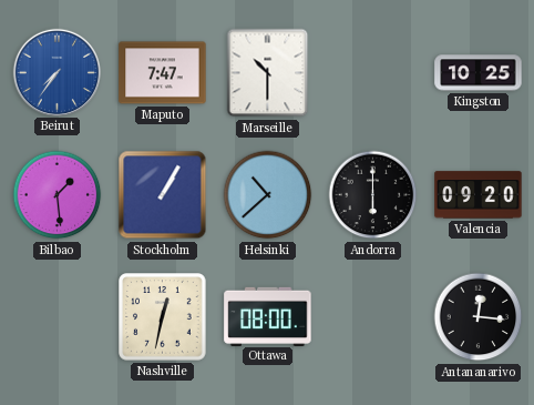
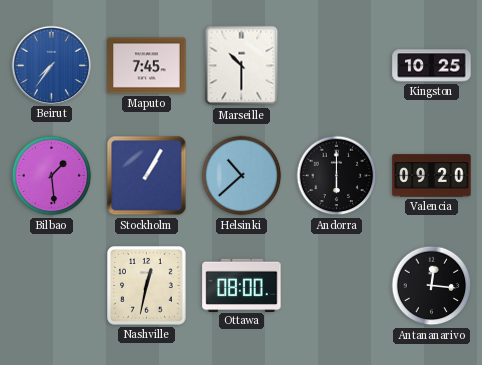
Maputo: 7:47 -> 7:45
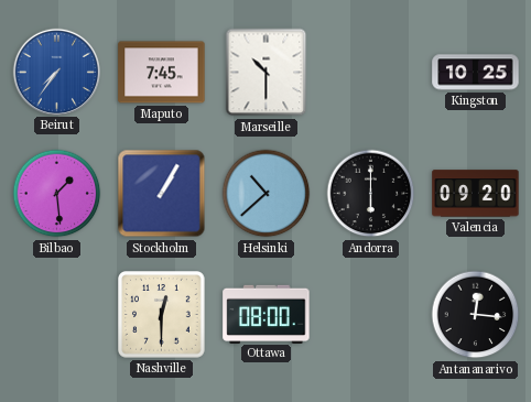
Nashville: 12:32 -> 12:30
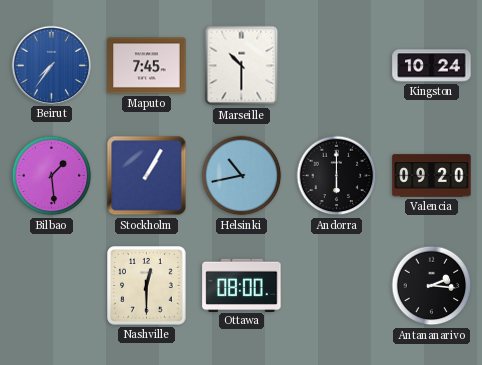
Kingston: 10:25 -> 10:24
Helsinki: 10:38 -> 10:43
Antananarivo: 12:16 -> 2:16
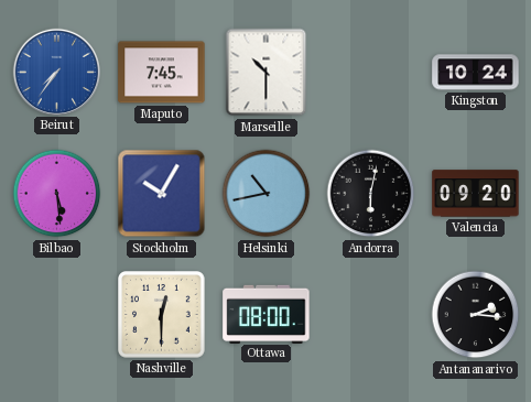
Bilbao: 1:29 -> 5:29
Stockholm: 1:05 -> 10:05
Andorra: 6:00 -> 6:02
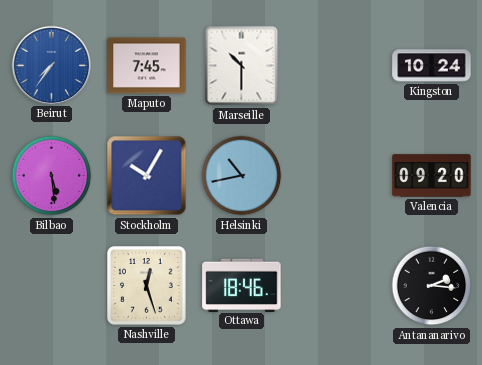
Andorra: 6:02 -> none
Nashville: 12:30 -> 12:27
Ottawa: 08:00 -> 18:46
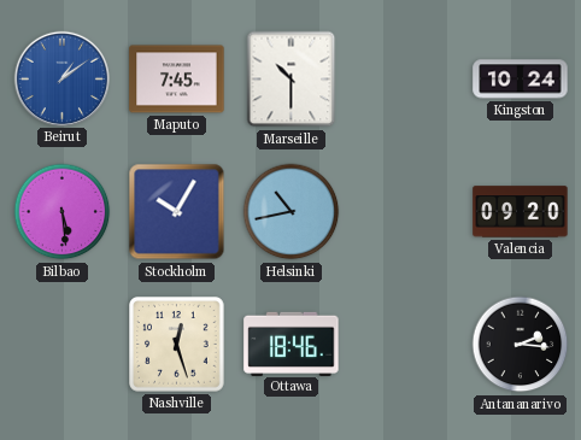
Beirut: 7:36 -> 1:09
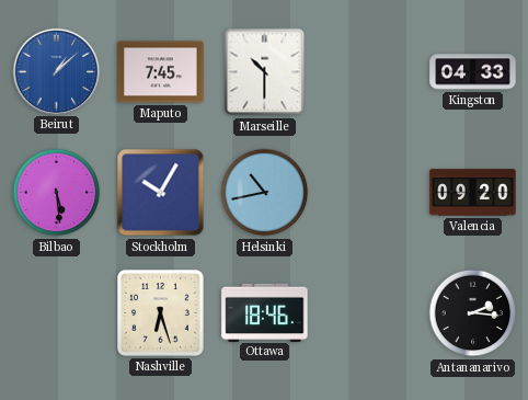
Beirut: 1:09 -> 1:08
Kingston: 10:24 -> 04:33
Nashville: 12:27 -> 6:27
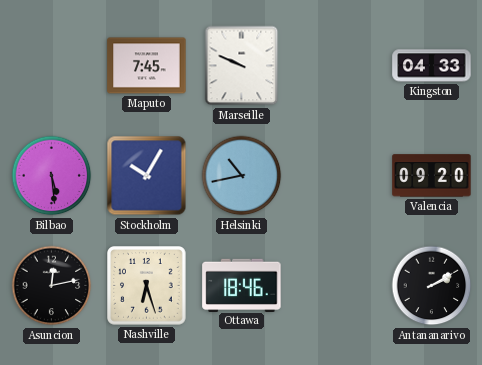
Beirut: 1:08 -> none
Marseille: 10:30 -> 9:49
Asuncion: none -> 12:13
Antananarivo: 2:16 -> 2:10
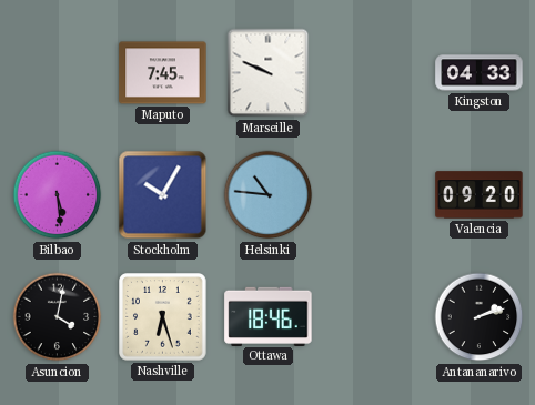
Helsinki: 10:43 -> 10:46
Asuncion: 12:13 -> 4:02
Antananarivo: 2:10 -> 2:12
